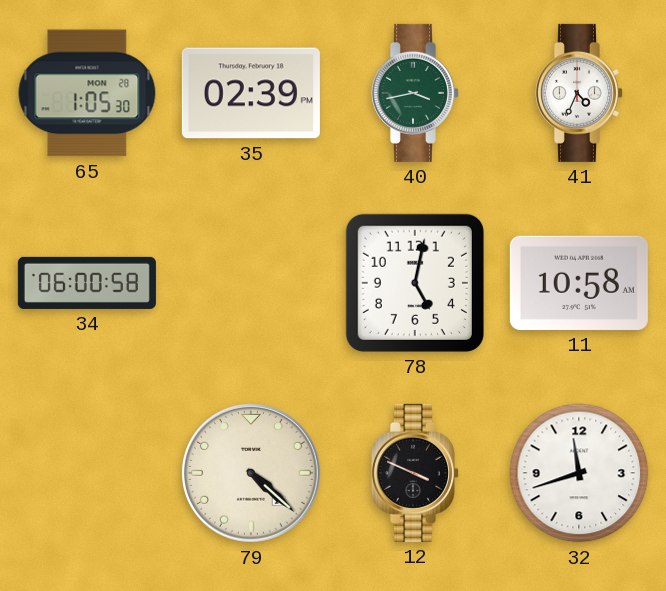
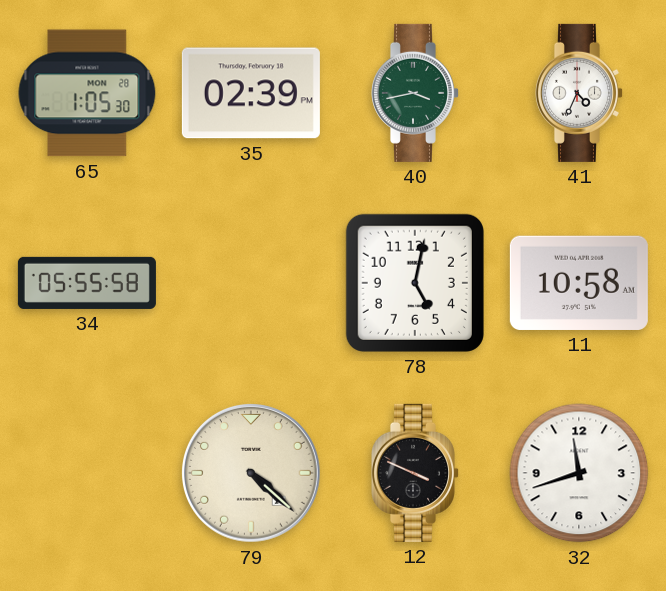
34: 06:00 -> 05:55
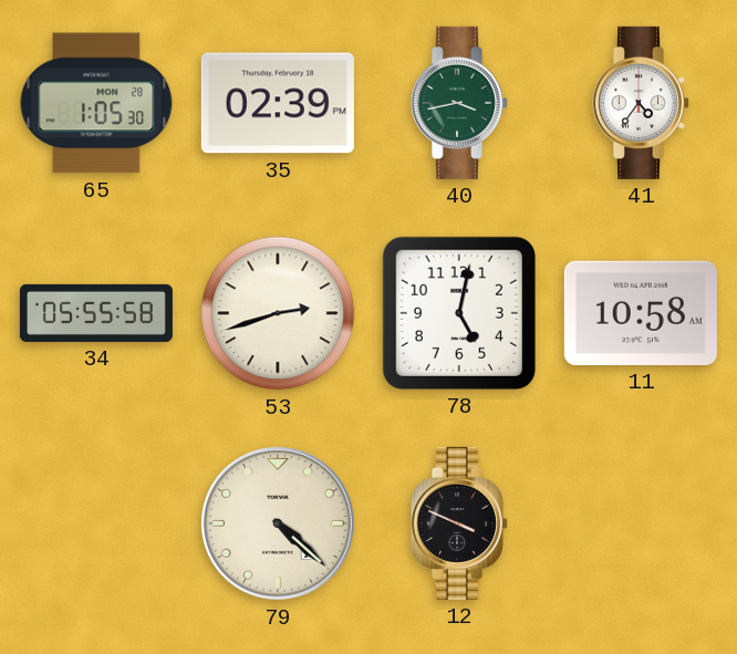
41: 4:34 -> 4:36
53: none -> 2:42
32: 11:42 -> none
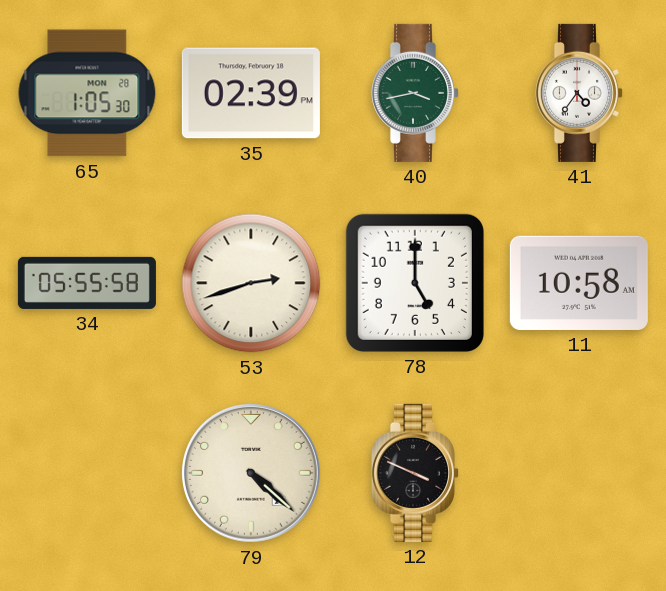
78: 5:02 -> 5:00
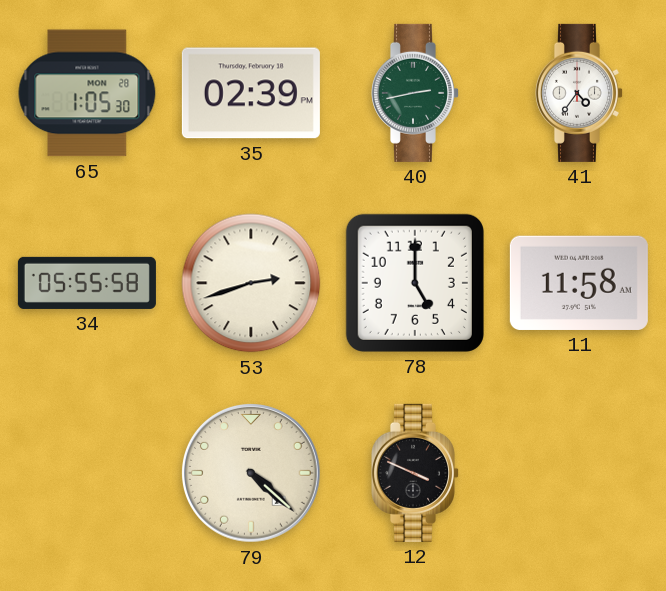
40: 3:43 -> 2:43
11: 10:58 -> 11:58
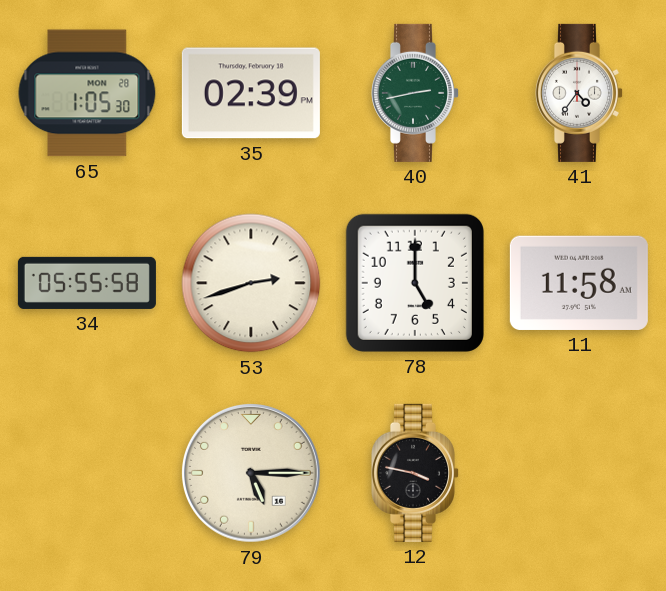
79: 4:22 -> 5:15
12: 3:49 -> 3:47
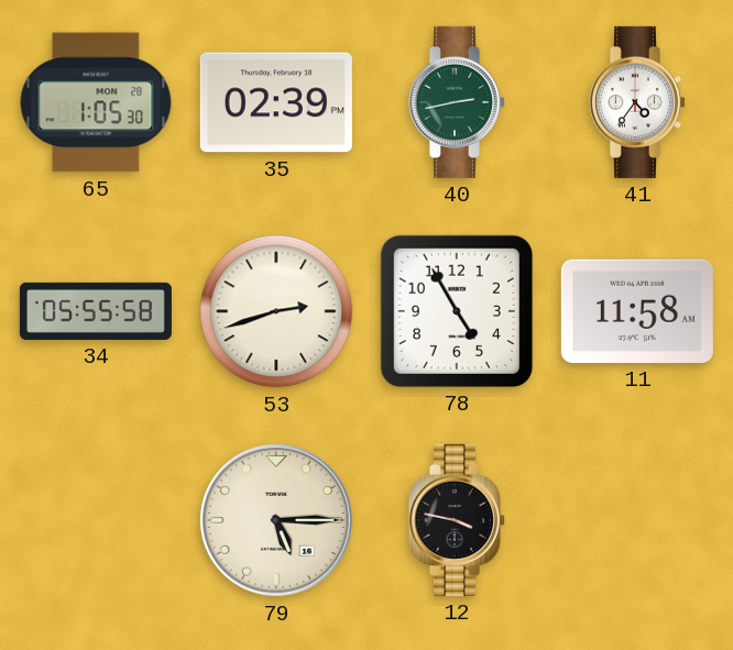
78: 5:00 -> 4:55
